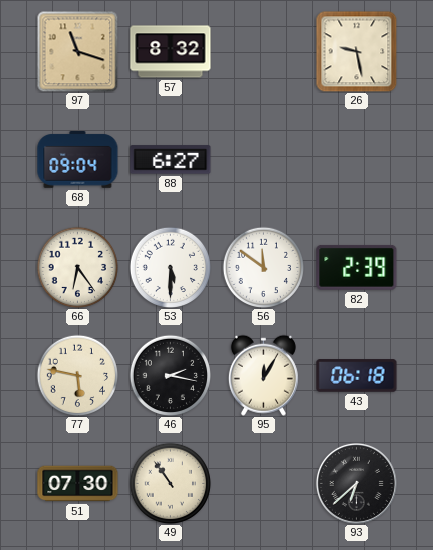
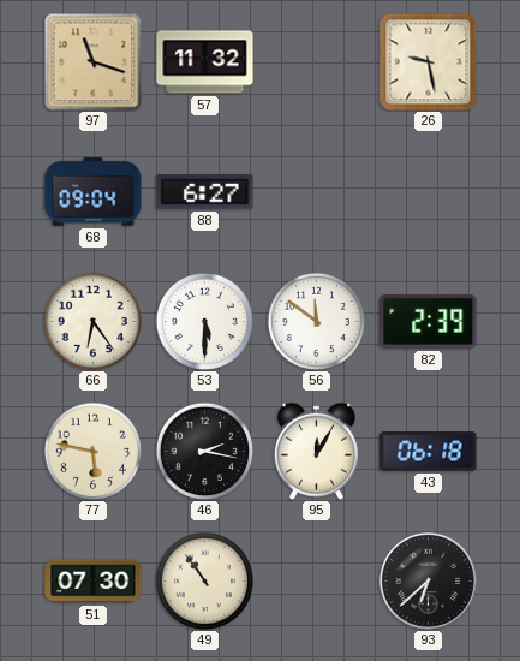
57: 8:32 -> 11:32
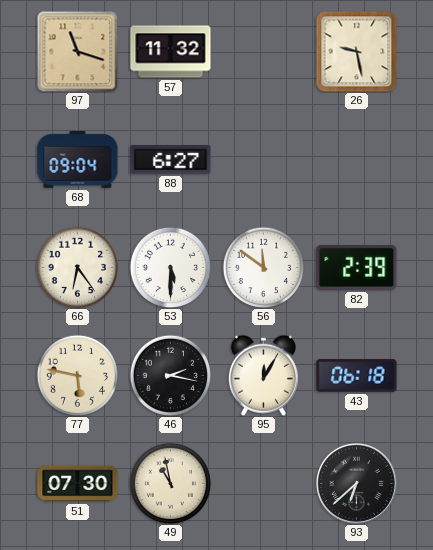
49: 10:54 -> 10:58
